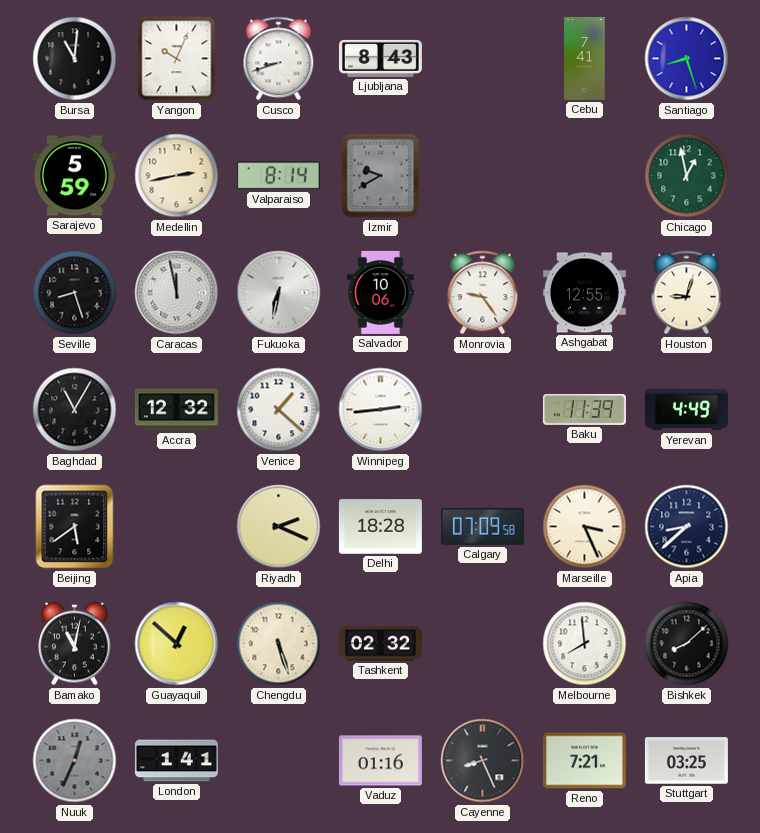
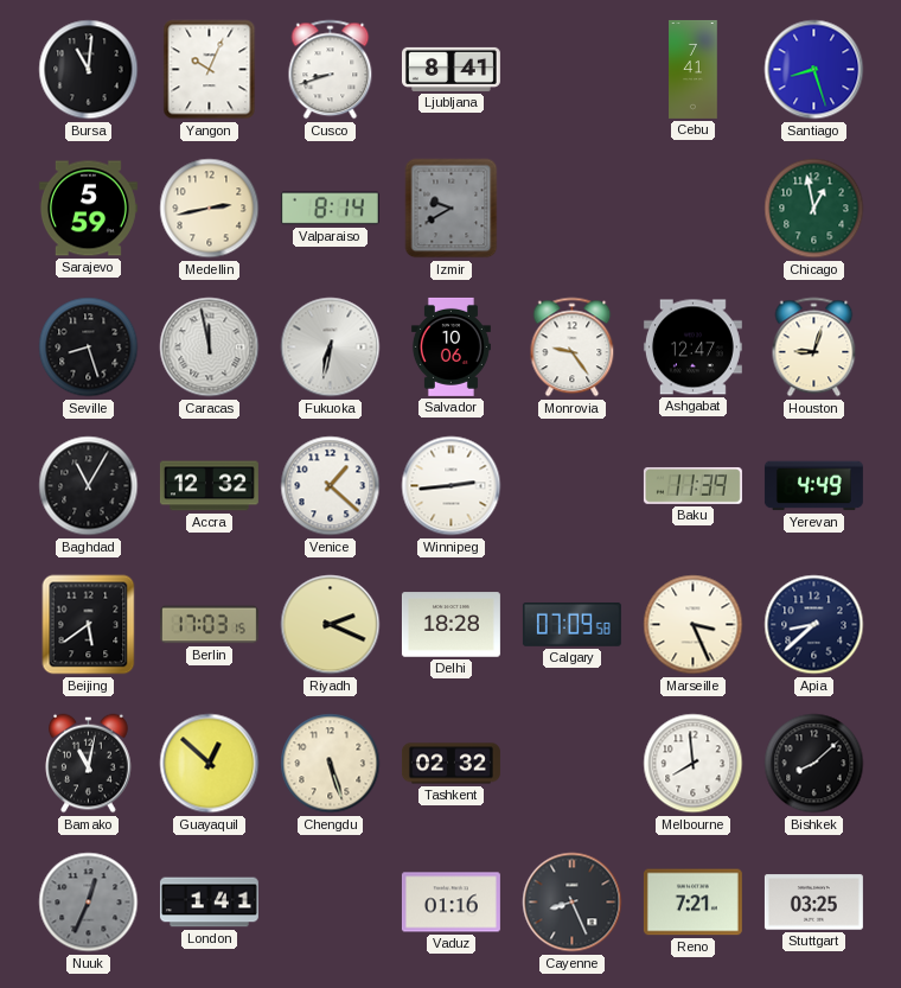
Ljubljana: 8:43 -> 8:41
Ashgabat: 12:55 -> 12:47
Berlin: none -> 17:03
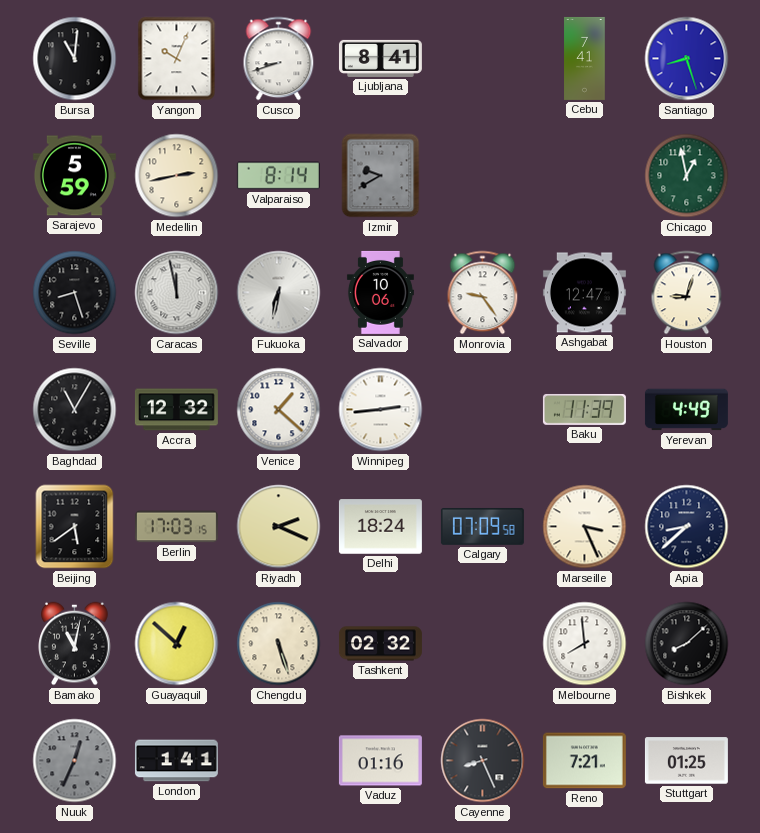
Delhi: 18:28 -> 18:24
Stuttgart: 03:25 -> 01:25
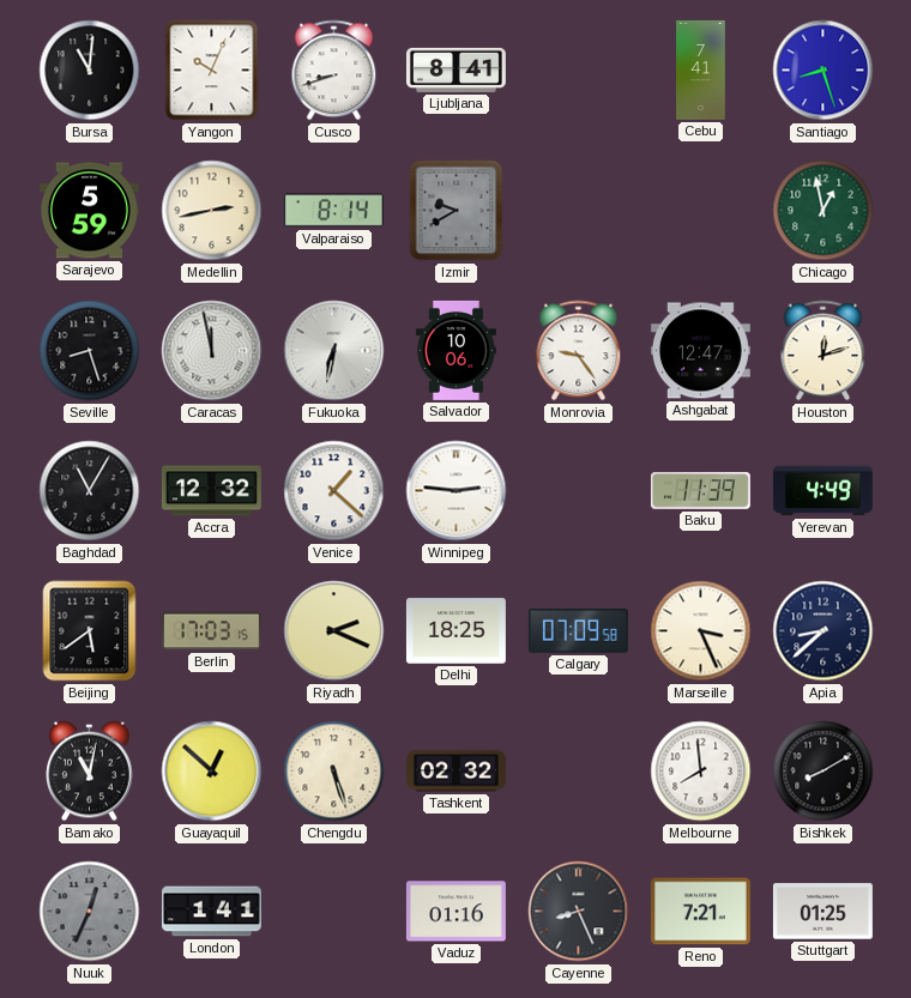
Houston: 9:03 -> 12:12
Winnipeg: 2:44 -> 2:46
Delhi: 18:24 -> 18:25
Bishkek: 8:08 -> 8:10
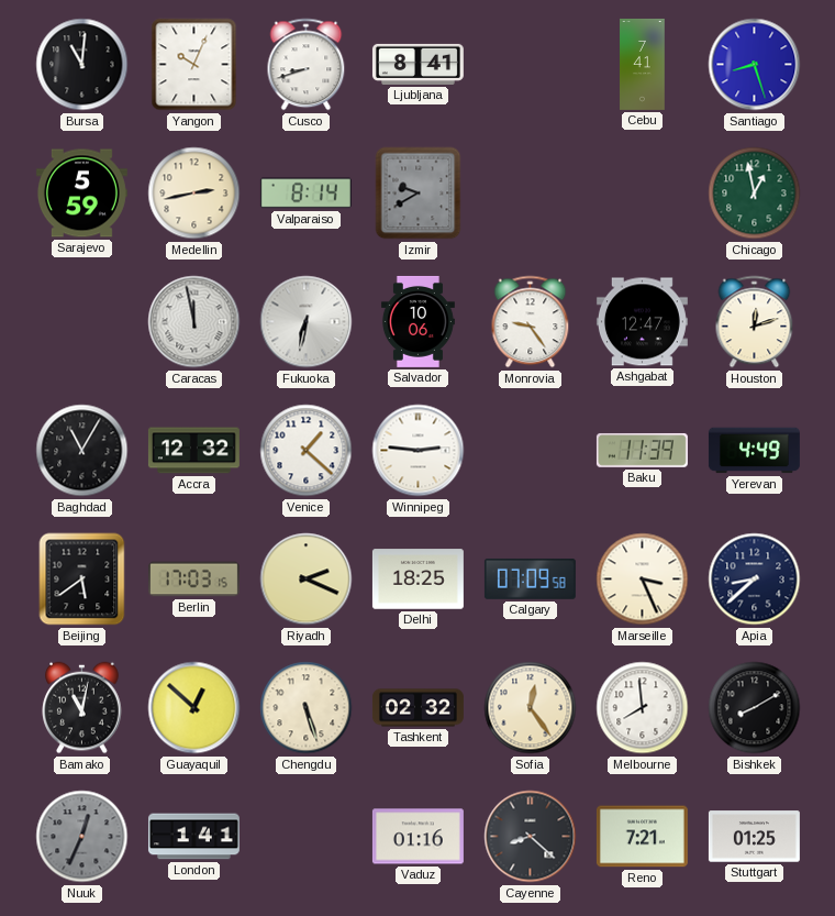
Seville: 8:27 -> none
Sofia: none -> 12:24
Cayenne: 8:26 -> 8:22
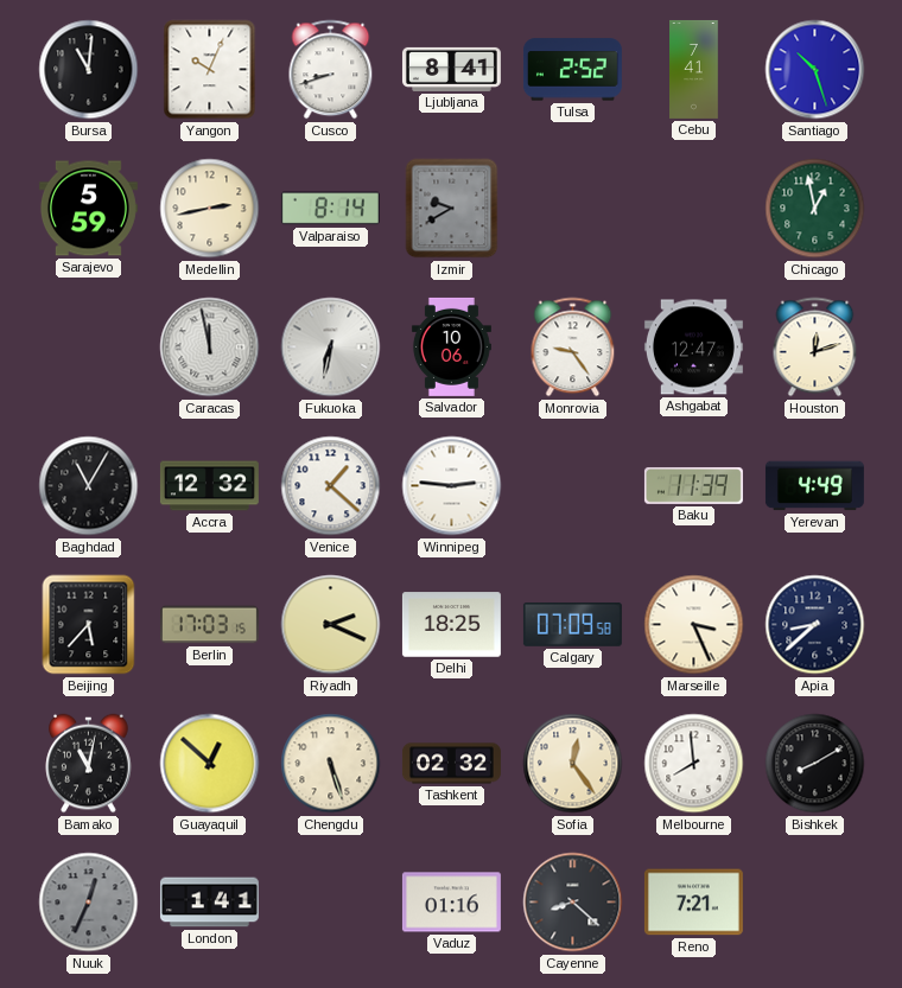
Tulsa: none -> 2:52
Santiago: 8:27 -> 10:27
Beijing: 5:39 -> 5:37
Stuttgart: 01:25 -> none
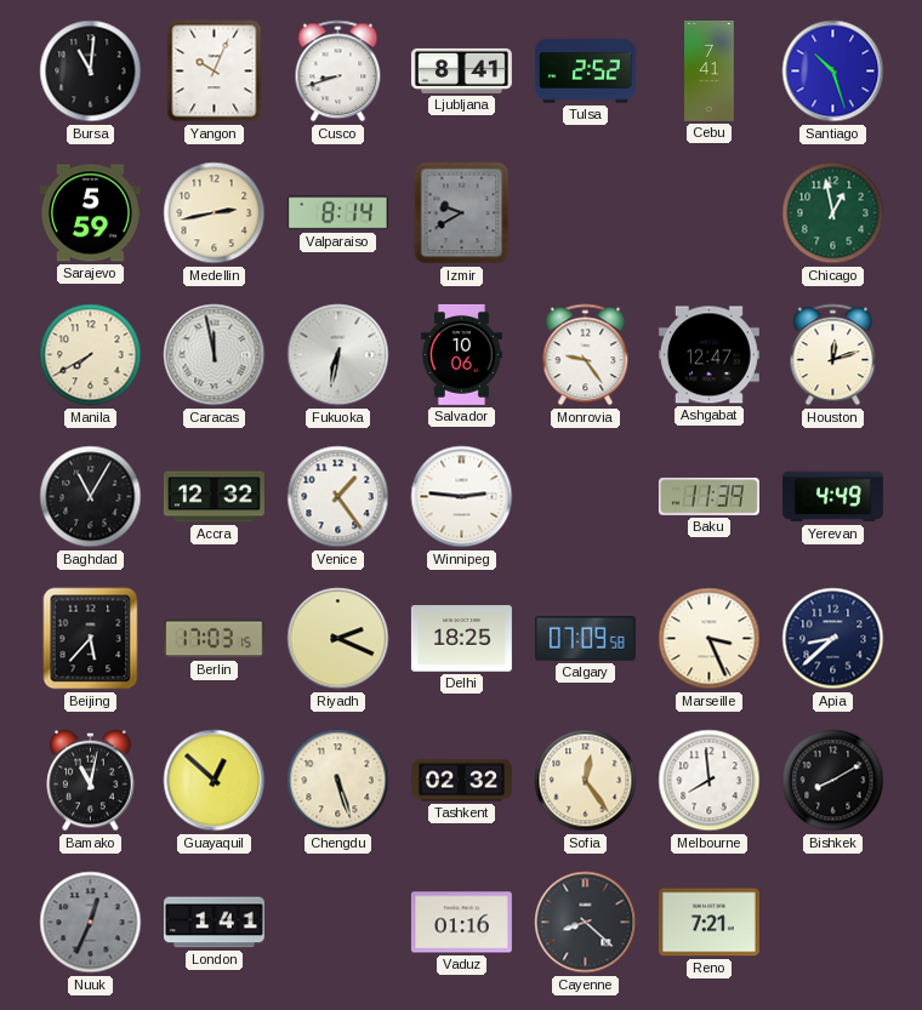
Manila: none -> 7:40
Venice: 1:22 -> 1:24
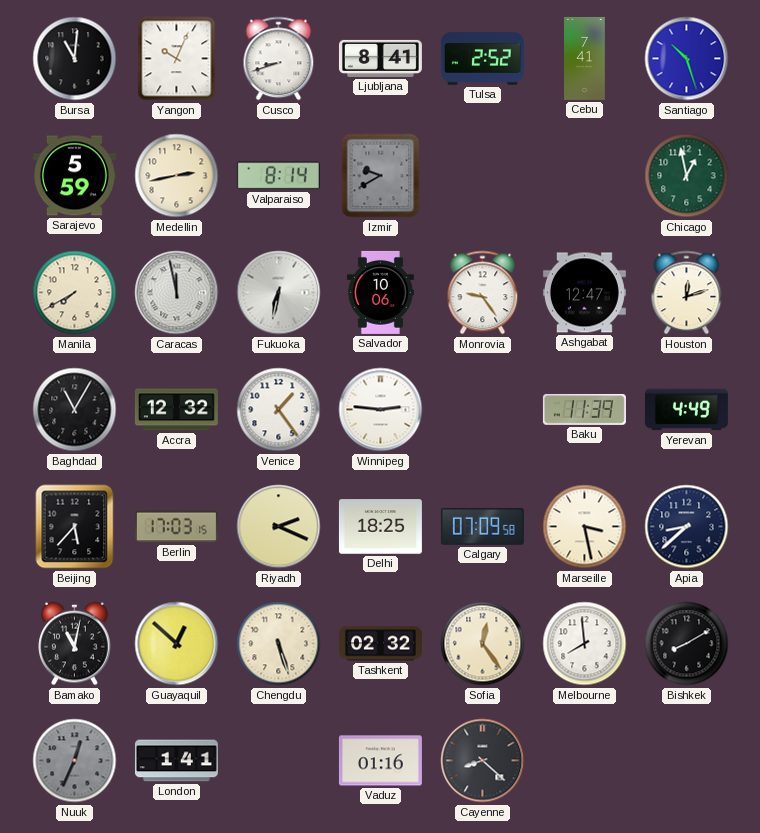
Marseille: 3:26 -> 3:28
Reno: 7:21 -> none
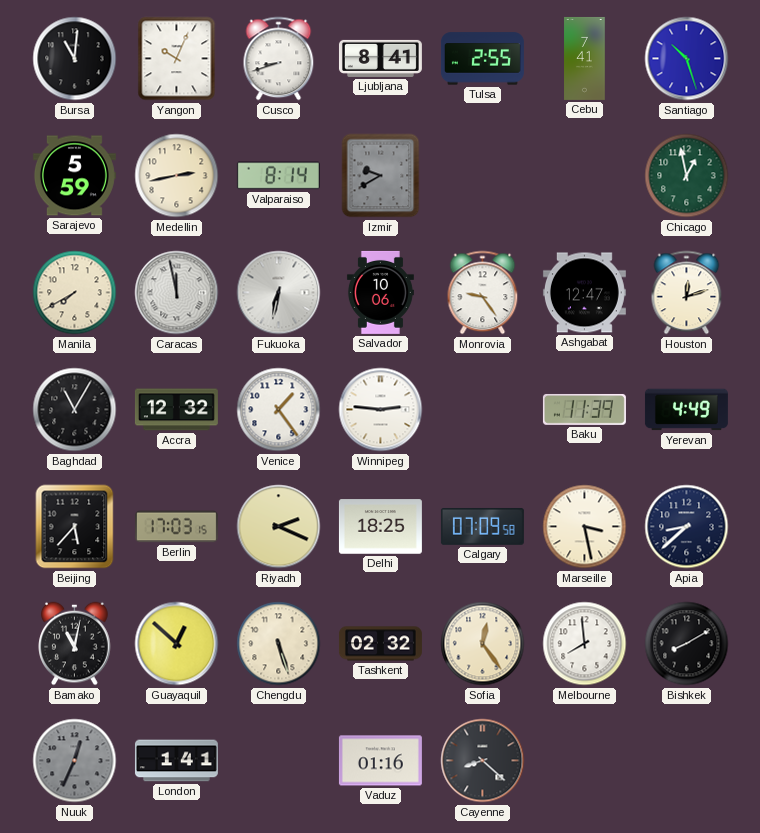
Tulsa: 2:52 -> 2:55
